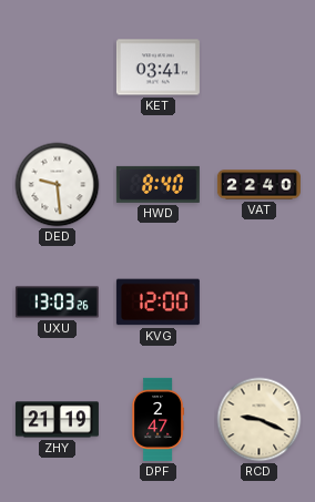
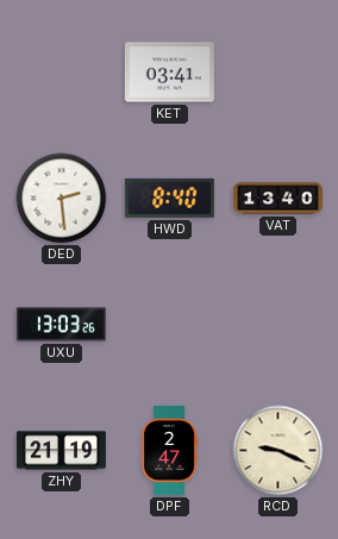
DED: 9:29 -> 2:29
VAT: 22:40 -> 13:40
KVG: 12:00 -> none
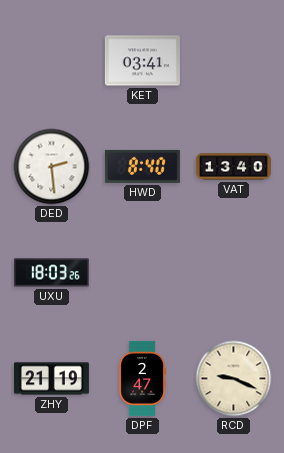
UXU: 13:03 -> 18:03
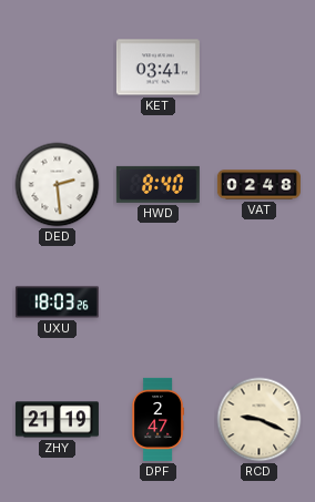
VAT: 13:40 -> 02:48
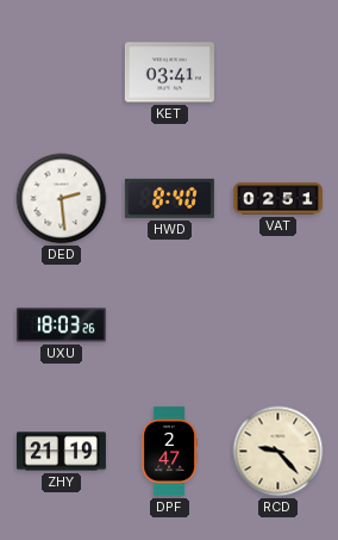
VAT: 02:48 -> 02:51
RCD: 9:19 -> 9:23
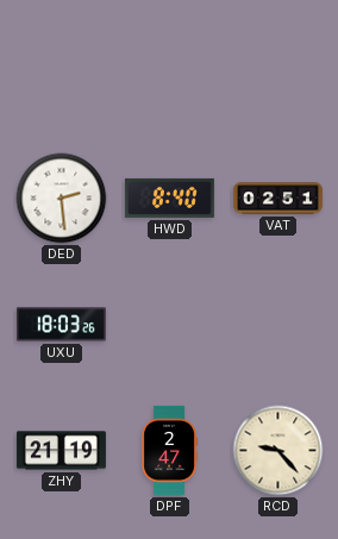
KET: 03:41 -> none
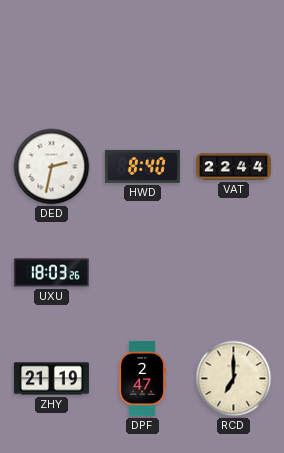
DED: 2:29 -> 2:32
VAT: 02:51 -> 22:44
RCD: 9:23 -> 7:00
